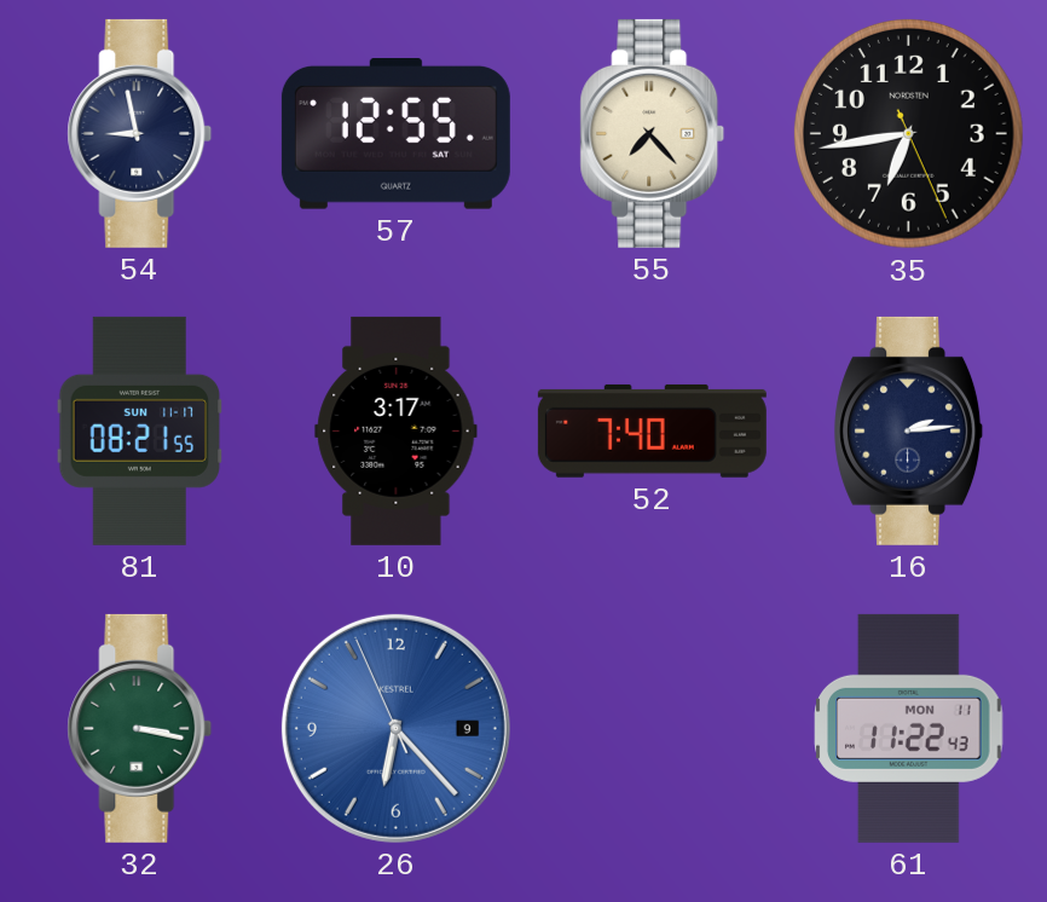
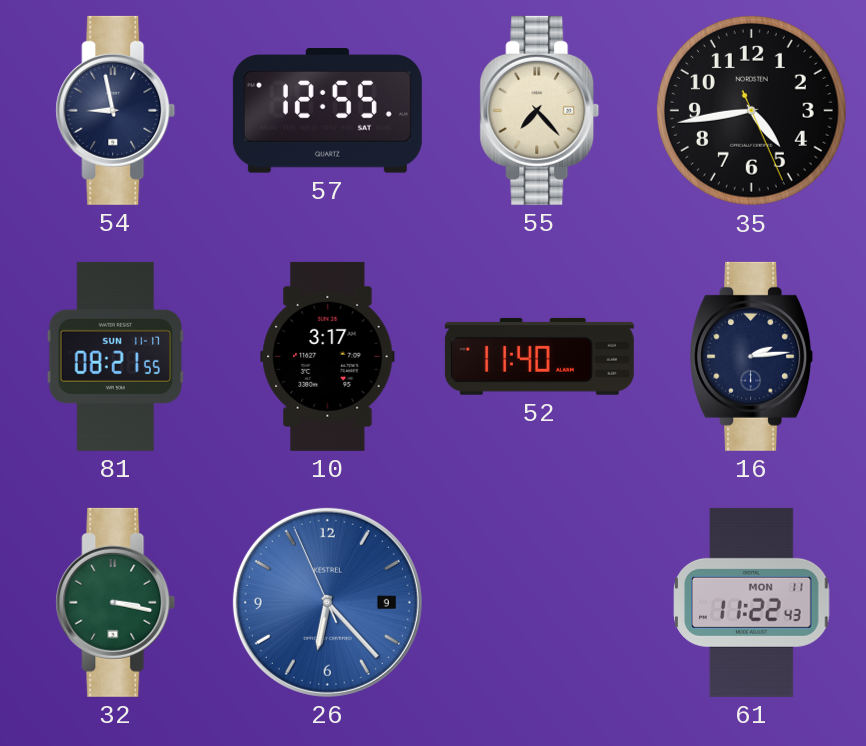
35: 6:43 -> 4:43
52: 7:40 -> 11:40
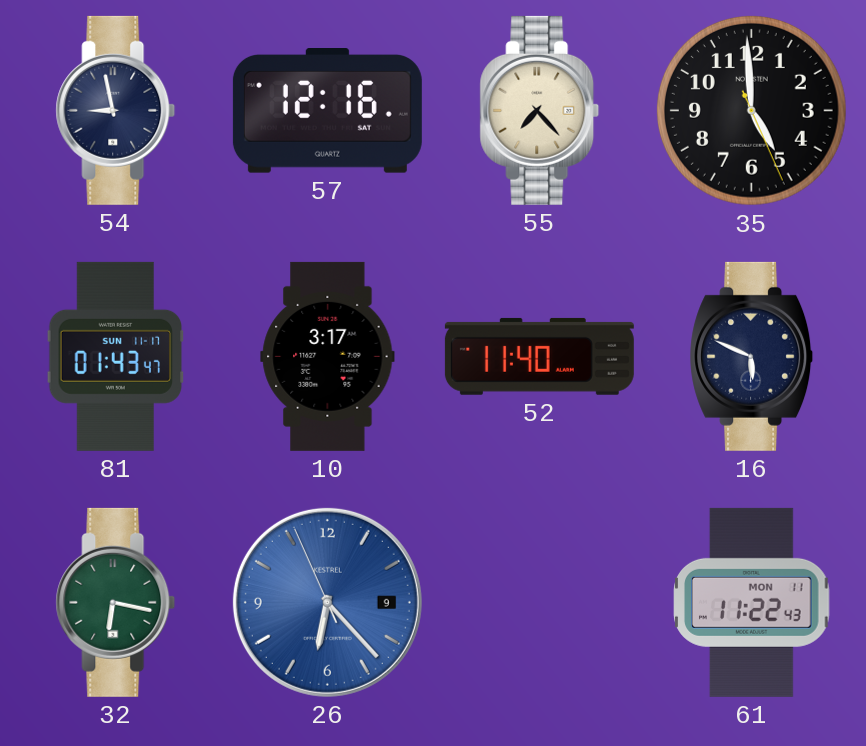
57: 12:55 -> 12:16
35: 4:43 -> 4:59
81: 08:21 -> 01:43
16: 2:14 -> 5:49
32: 3:17 -> 6:17
